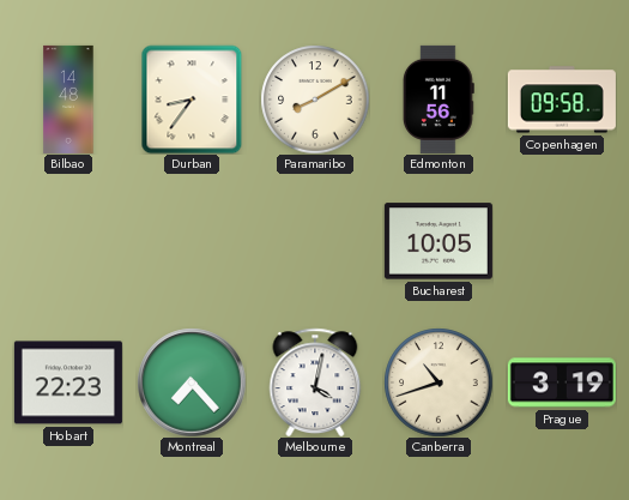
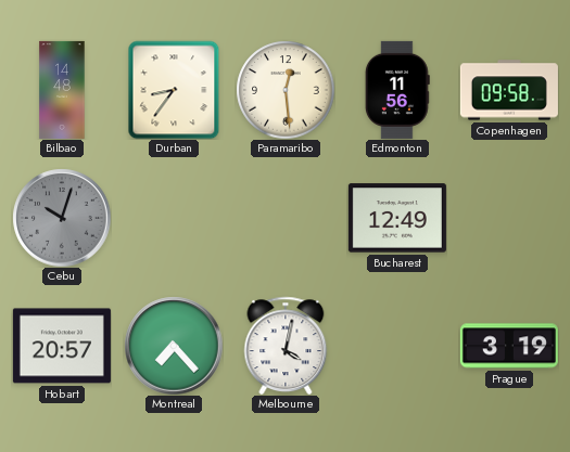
Paramaribo: 8:10 -> 12:29
Cebu: none -> 10:03
Bucharest: 10:05 -> 12:49
Hobart: 22:23 -> 20:57
Canberra: 10:42 -> none
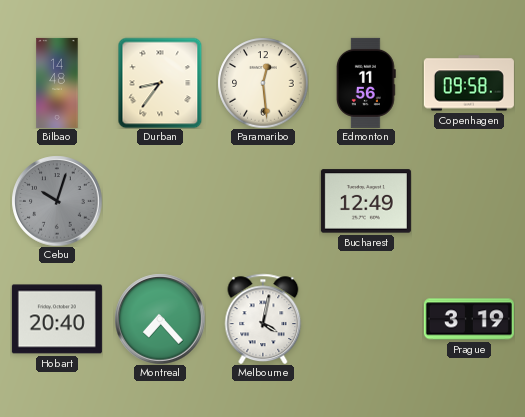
Hobart: 20:57 -> 20:40
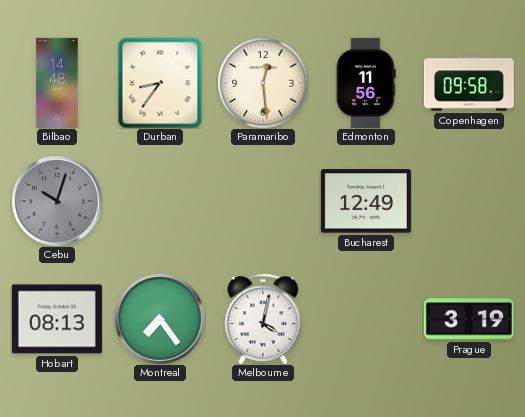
Hobart: 20:40 -> 08:13
Montreal: 7:23 -> 7:24
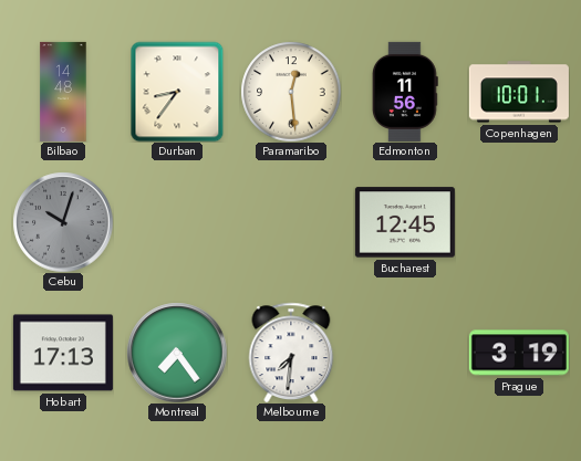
Copenhagen: 09:58 -> 10:01
Bucharest: 12:49 -> 12:45
Hobart: 08:13 -> 17:13
Melbourne: 4:02 -> 7:31
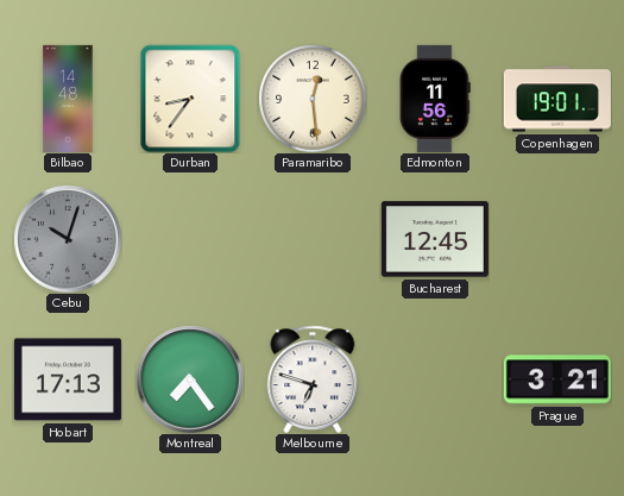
Copenhagen: 10:01 -> 19:01
Melbourne: 7:31 -> 6:48
Prague: 3:19 -> 3:21
